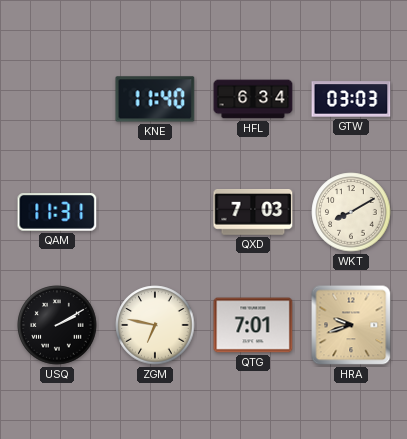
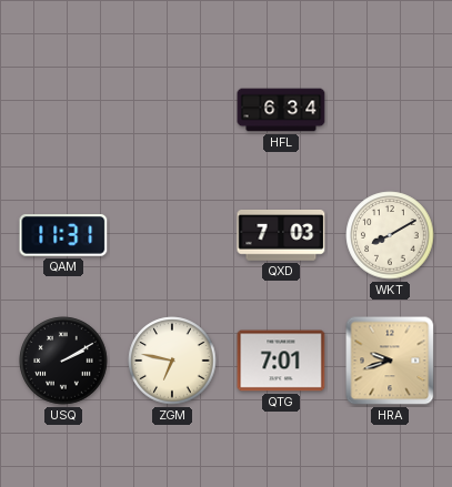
KNE: 11:40 -> none
GTW: 03:03 -> none
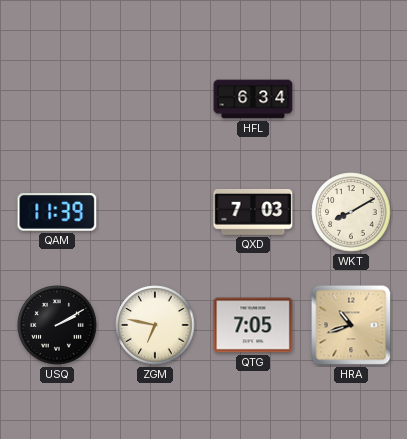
QAM: 11:31 -> 11:39
QTG: 7:01 -> 7:05
HRA: 9:42 -> 10:42
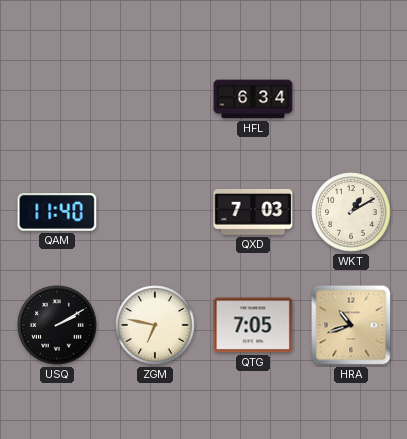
QAM: 11:39 -> 11:40
WKT: 8:10 -> 1:10
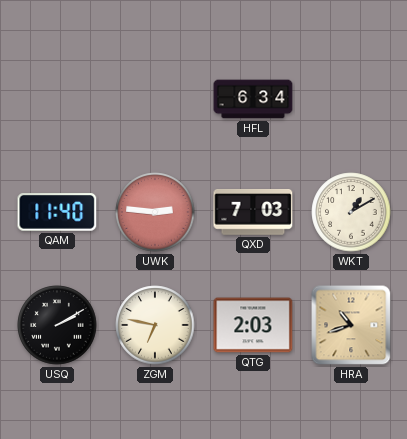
UWK: none -> 2:46
QTG: 7:05 -> 2:03
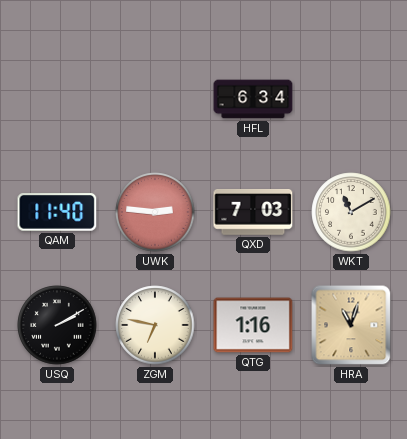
WKT: 1:10 -> 11:10
QTG: 2:03 -> 1:16
HRA: 10:42 -> 11:03
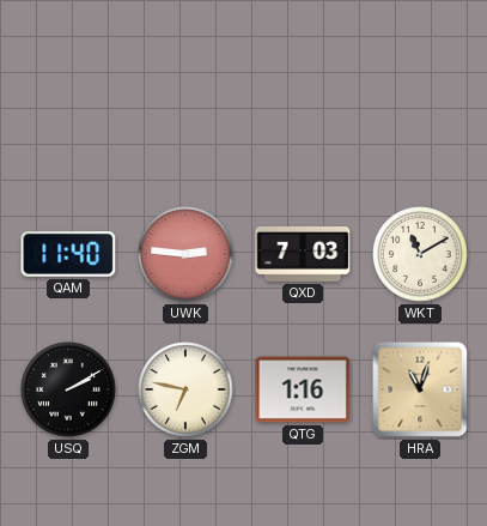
HFL: 6:34 -> none
